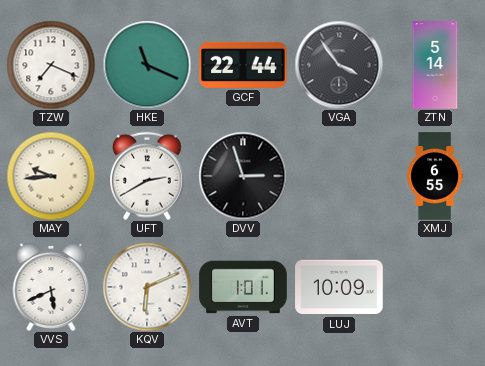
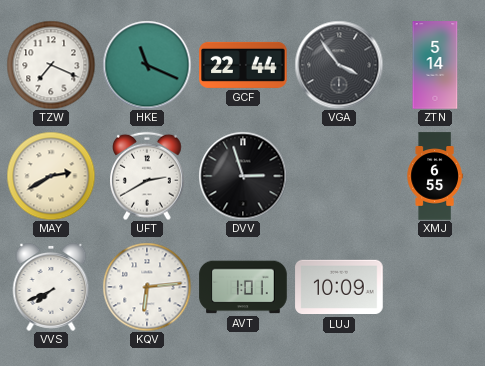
MAY: 9:44 -> 2:40
VVS: 5:41 -> 7:41
KQV: 6:11 -> 6:14
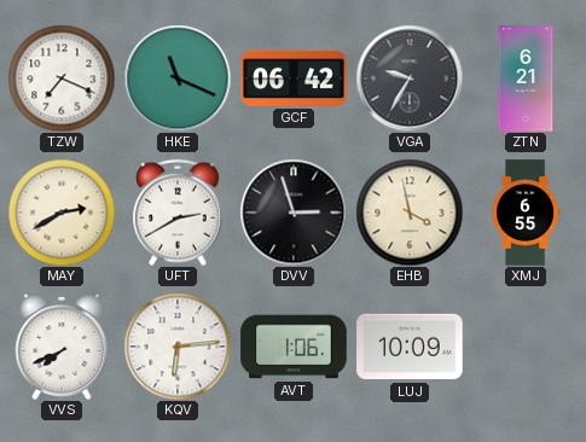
GCF: 22:44 -> 06:42
VGA: 3:54 -> 9:35
ZTN: 5:14 -> 6:21
EHB: none -> 3:58
AVT: 1:01 -> 1:06
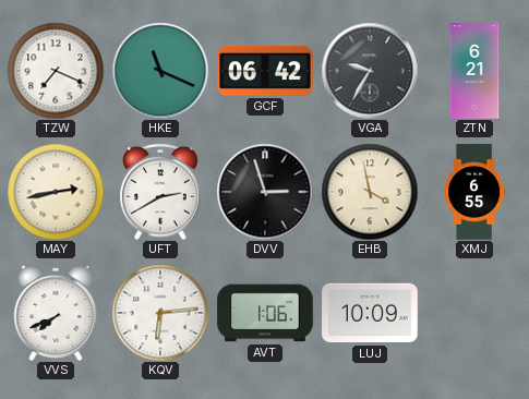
MAY: 2:40 -> 2:43
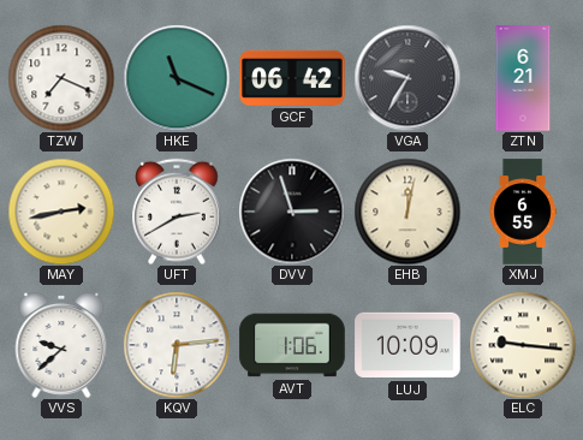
EHB: 3:58 -> 12:02
VVS: 7:41 -> 9:38
ELC: none -> 9:16
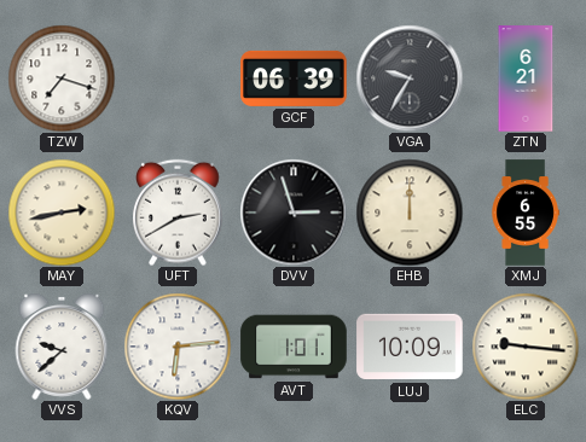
TZW: 7:19 -> 7:18
HKE: 11:19 -> none
GCF: 06:42 -> 06:39
EHB: 12:02 -> 12:00
AVT: 1:06 -> 1:01
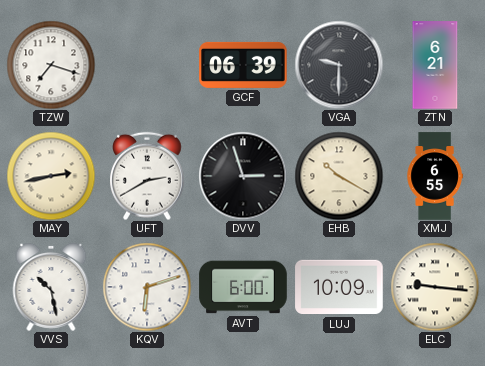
VGA: 9:35 -> 9:30
EHB: 12:00 -> 10:20
VVS: 9:38 -> 10:28
KQV: 6:14 -> 6:12
AVT: 1:01 -> 6:00
